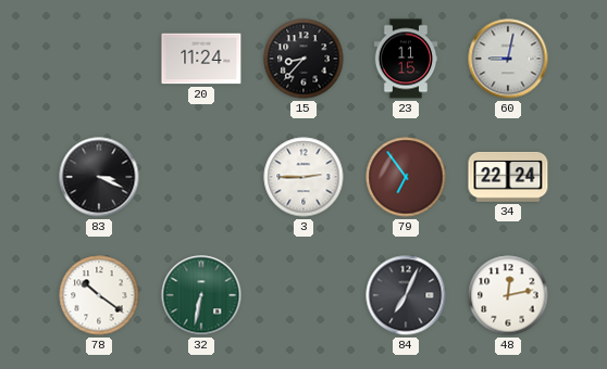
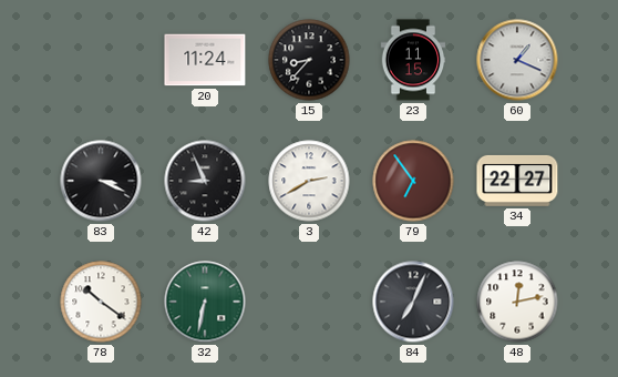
60: 9:02 -> 1:19
42: none -> 8:56
3: 2:45 -> 2:40
34: 22:24 -> 22:27
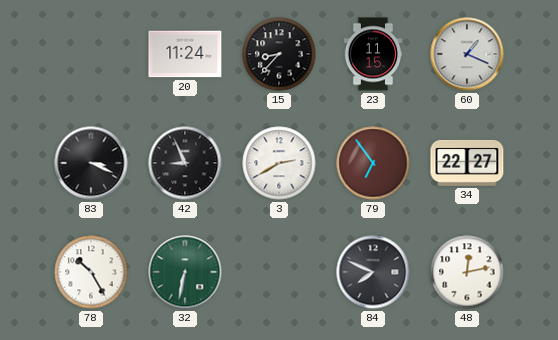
78: 10:21 -> 10:25
84: 7:04 -> 7:49
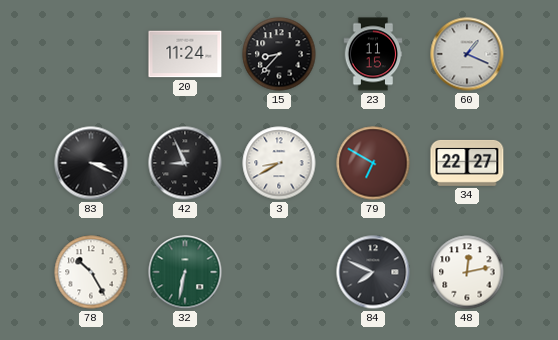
3: 2:40 -> 8:40
79: 6:54 -> 6:50
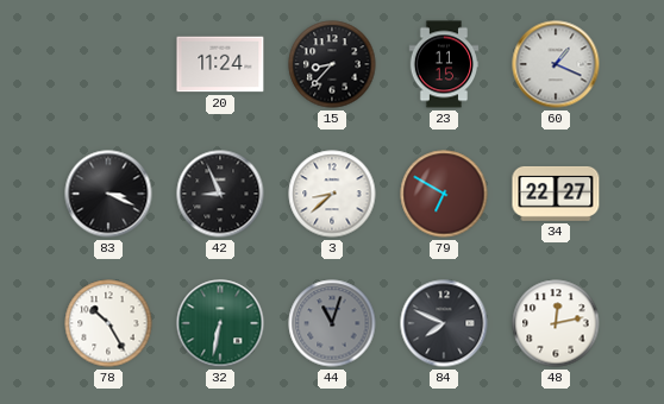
3: 8:40 -> 8:38
44: none -> 11:03
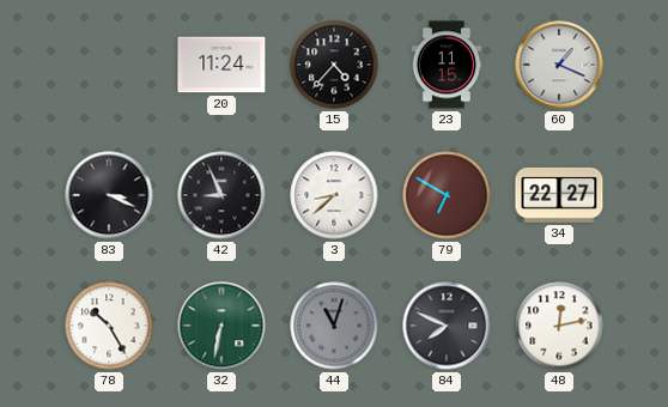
15: 8:37 -> 4:37
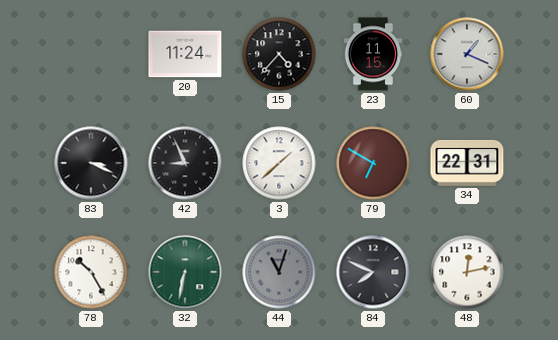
3: 8:38 -> 1:38
34: 22:27 -> 22:31
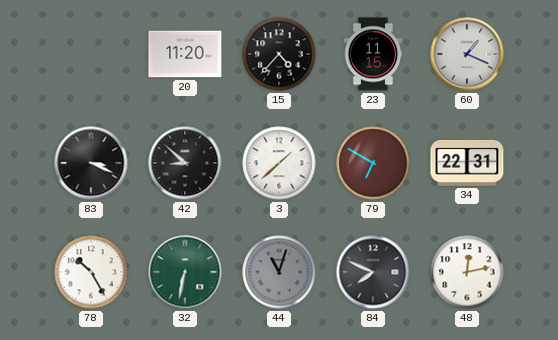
20: 11:24 -> 11:20
42: 8:56 -> 8:52
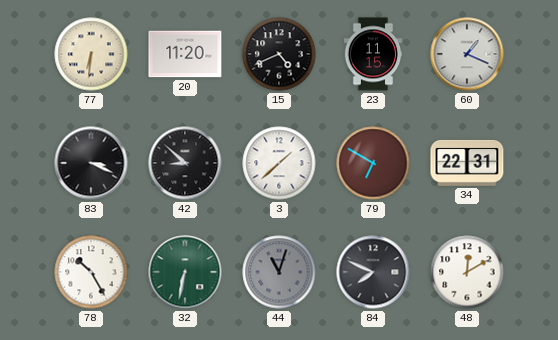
77: none -> 6:31
15: 4:37 -> 4:41
48: 12:13 -> 12:10
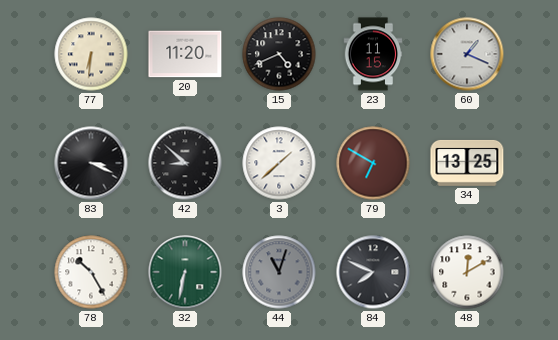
34: 22:31 -> 13:25
